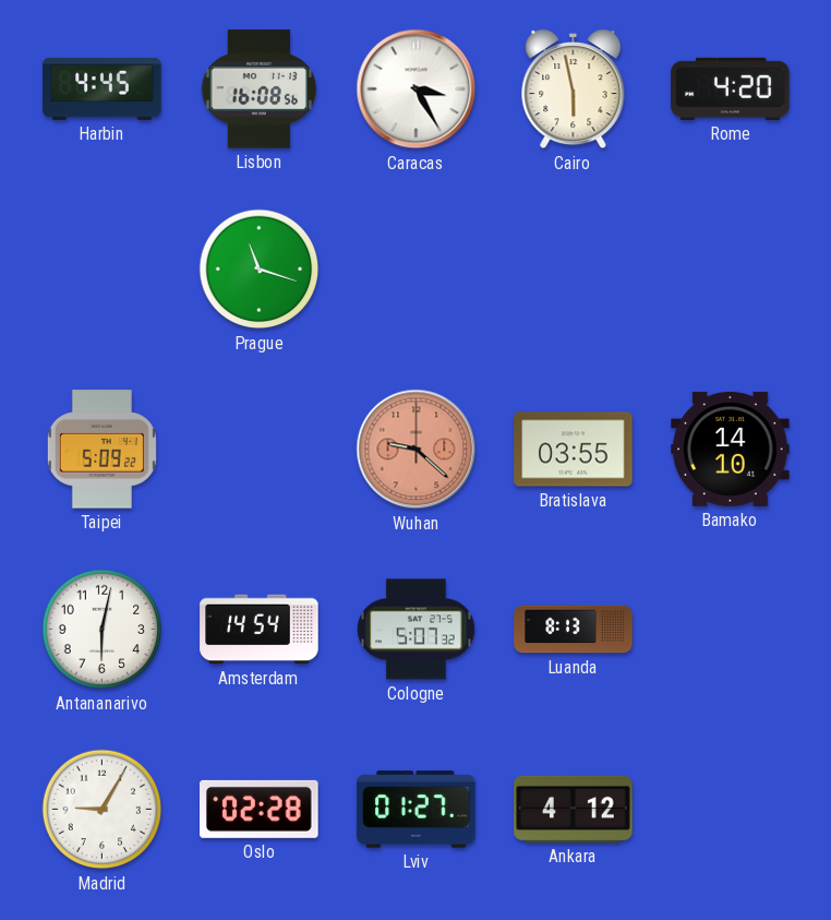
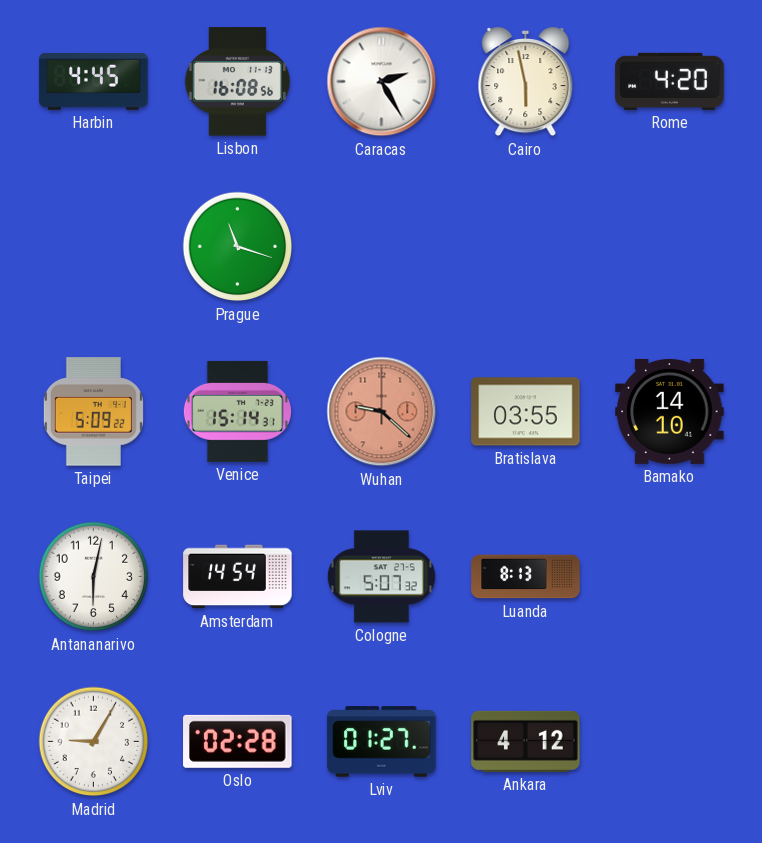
Caracas: 3:25 -> 2:25
Venice: none -> 15:14
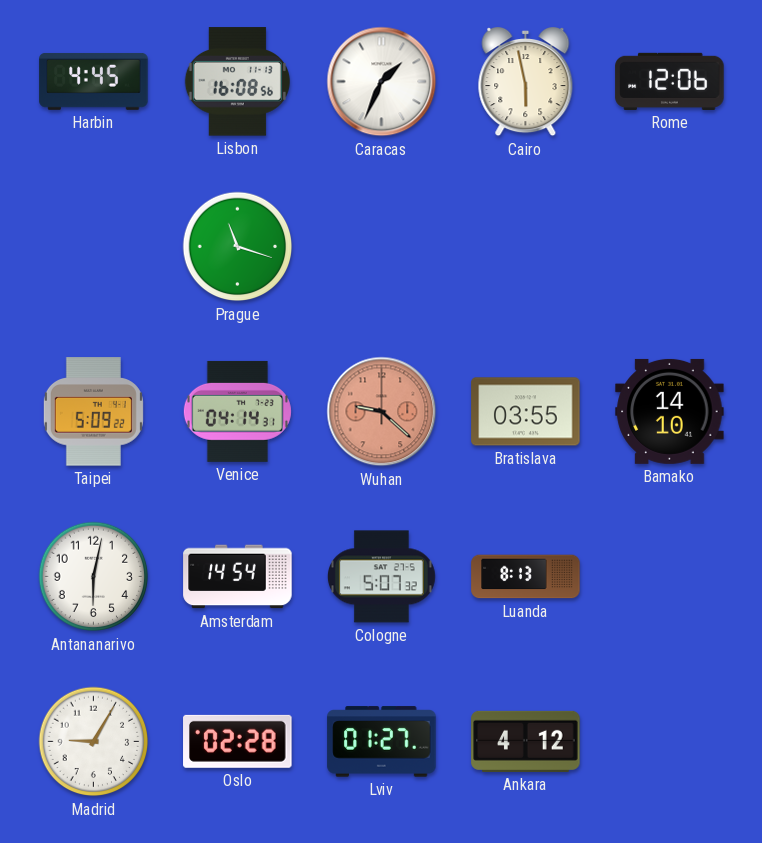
Caracas: 2:25 -> 1:34
Rome: 4:20 -> 12:06
Venice: 15:14 -> 04:14
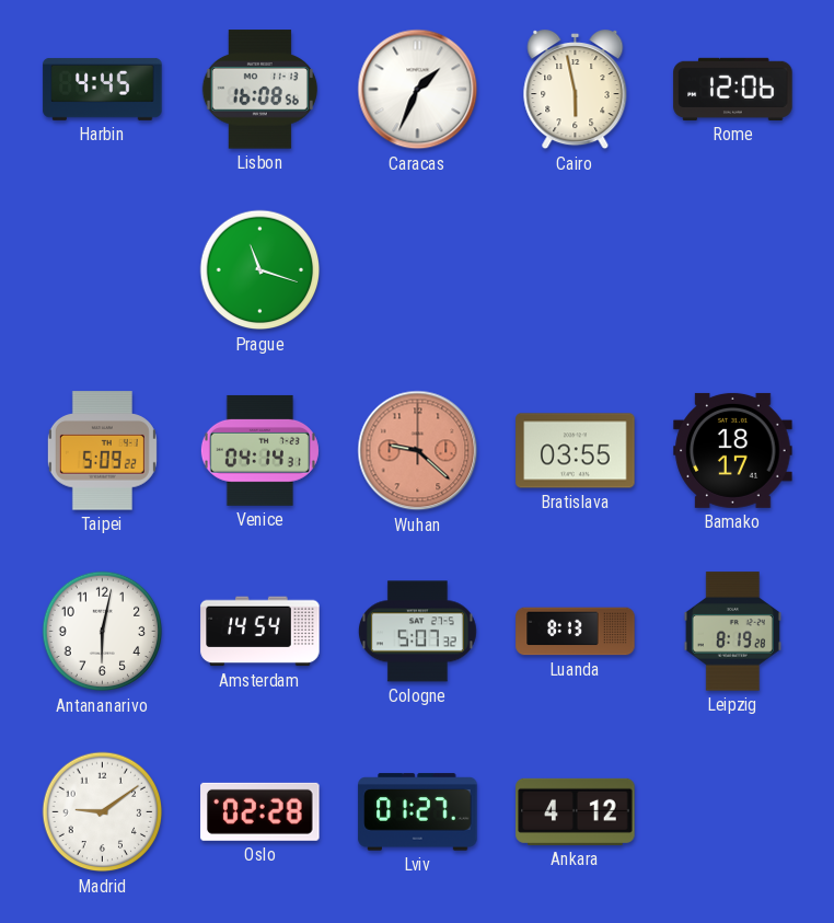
Bamako: 14:10 -> 18:17
Leipzig: none -> 8:19
Madrid: 9:05 -> 9:09
